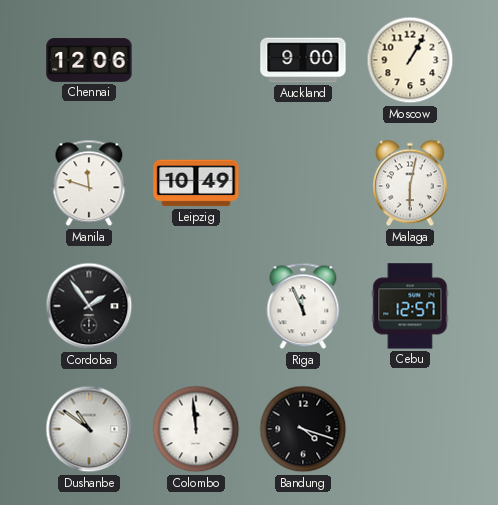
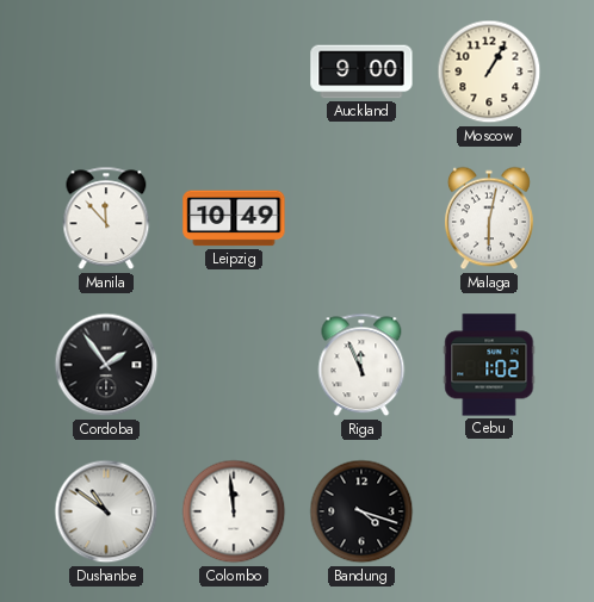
Chennai: 12:06 -> none
Manila: 11:48 -> 11:53
Cebu: 12:57 -> 1:02
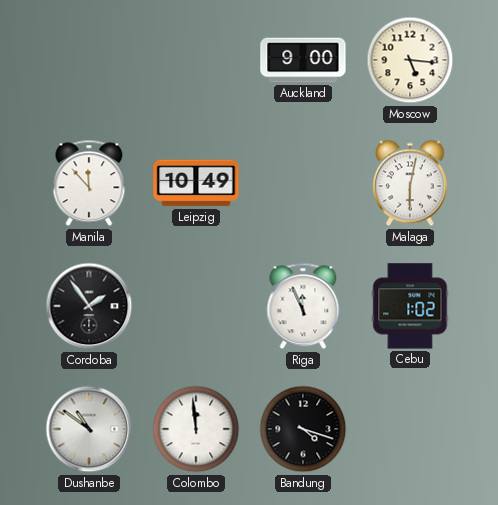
Moscow: 1:05 -> 5:16
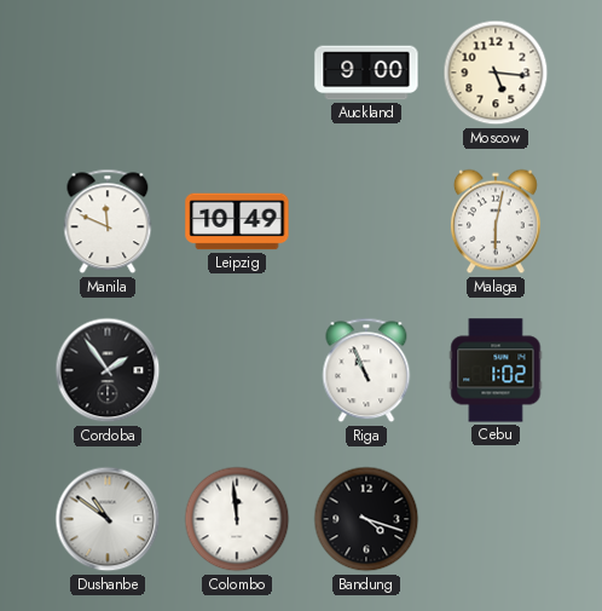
Manila: 11:53 -> 11:49
Riga: 11:56 -> 10:56
